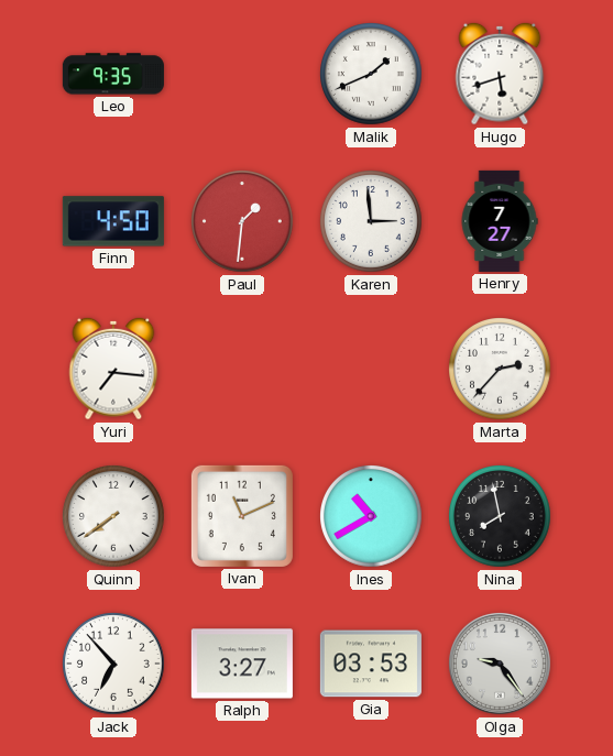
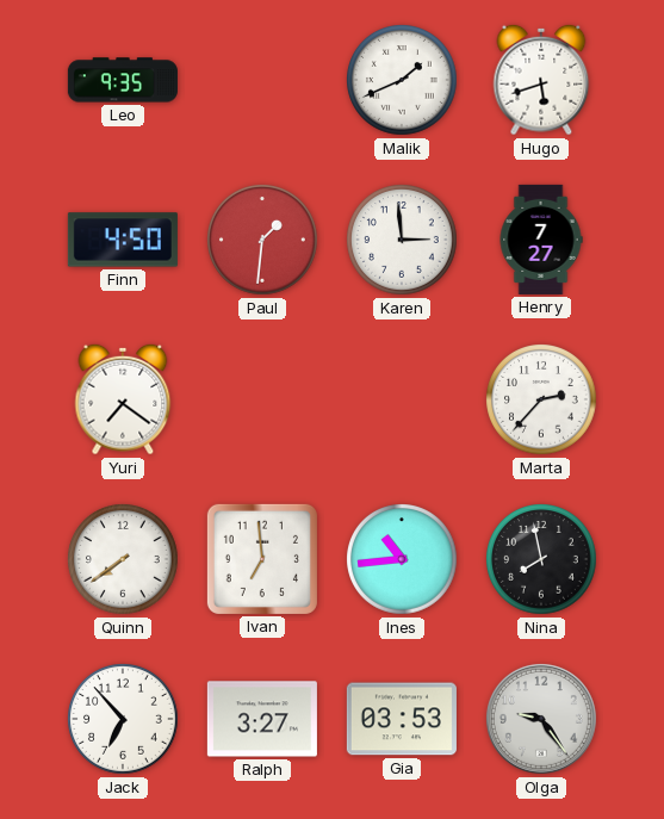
Yuri: 7:16 -> 7:21
Ivan: 11:11 -> 6:59
Ines: 10:40 -> 10:44
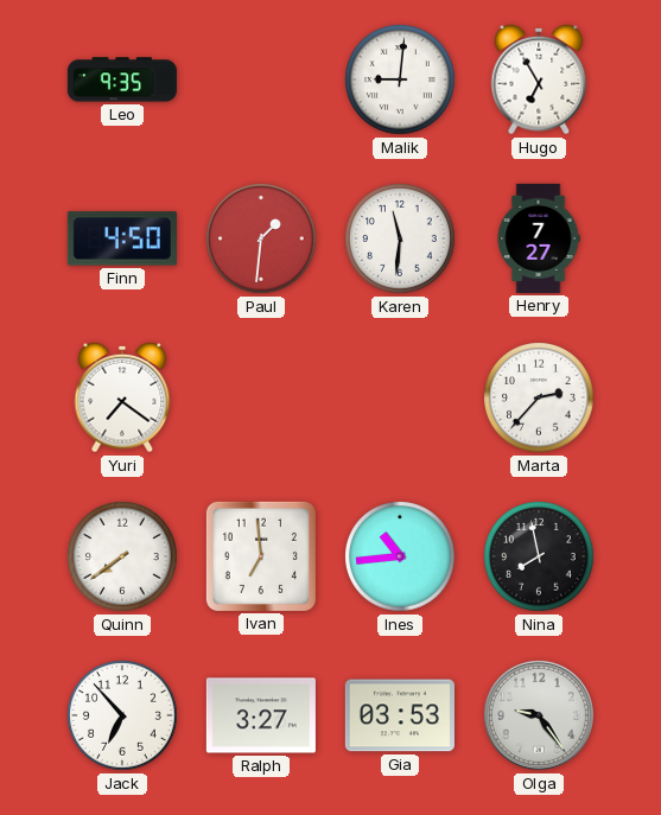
Malik: 1:41 -> 9:01
Hugo: 5:42 -> 6:55
Karen: 2:59 -> 11:31
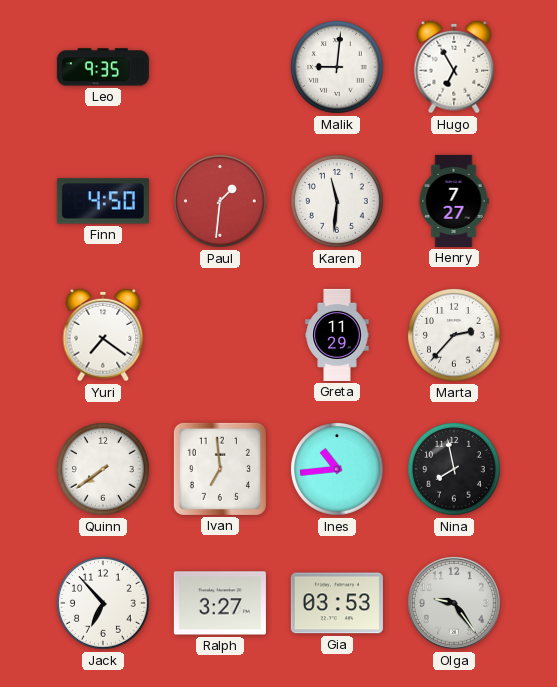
Greta: none -> 11:29
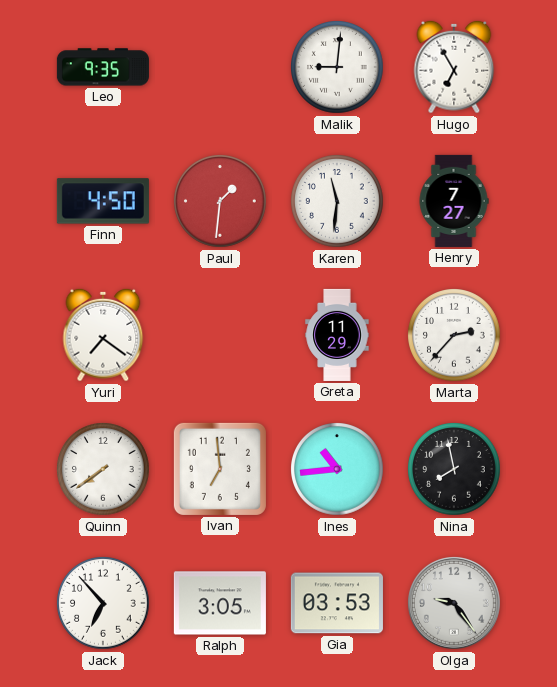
Ralph: 3:27 -> 3:05
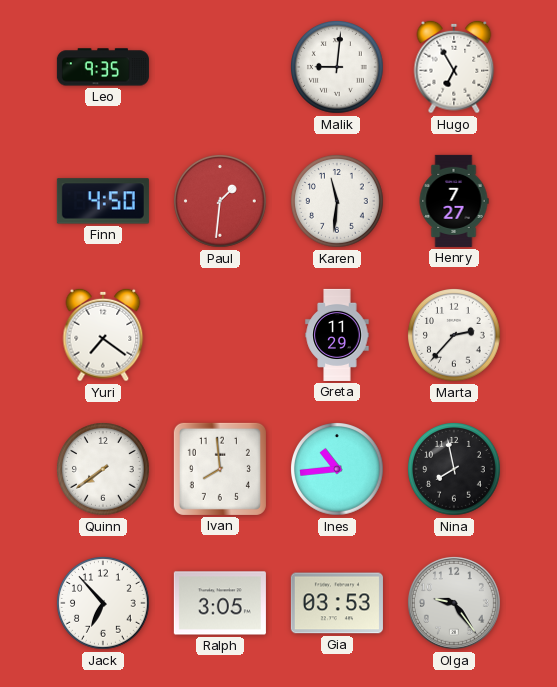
Ivan: 6:59 -> 7:59
